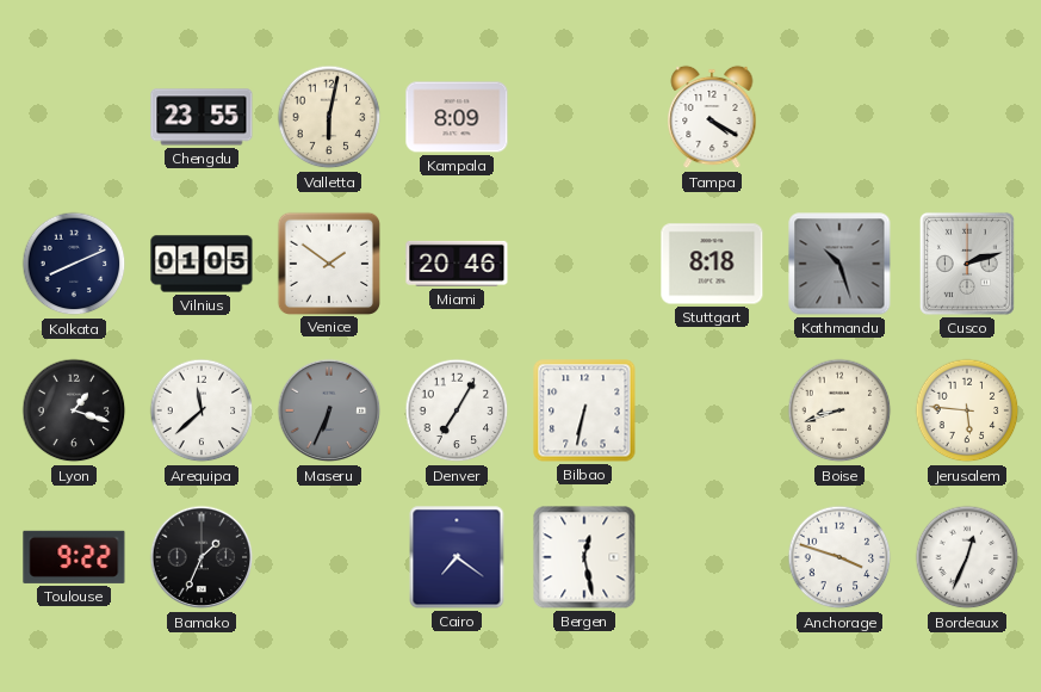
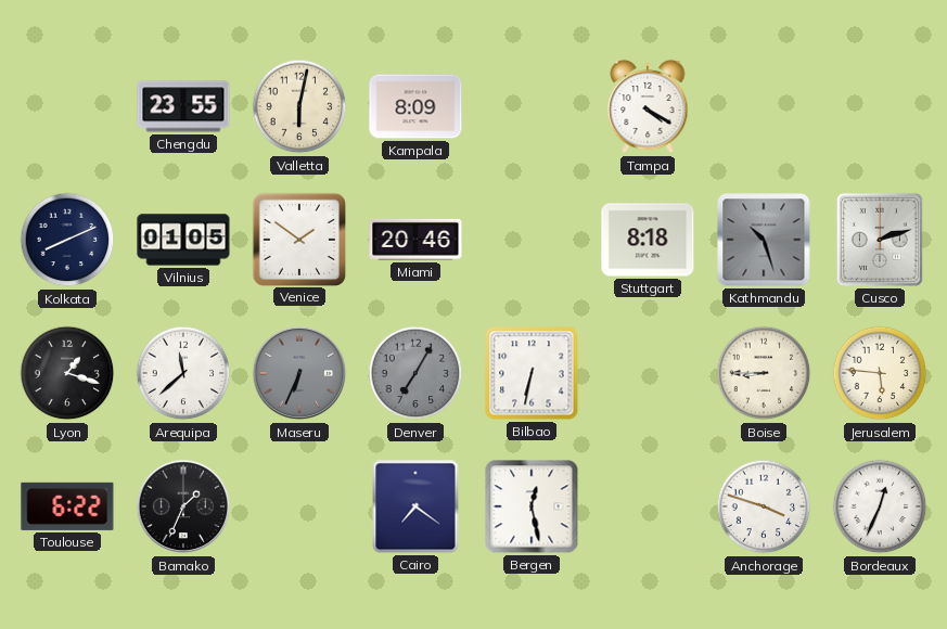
Denver dial: white -> grey
Boise: 8:42 -> 8:45
Toulouse: 9:22 -> 6:22
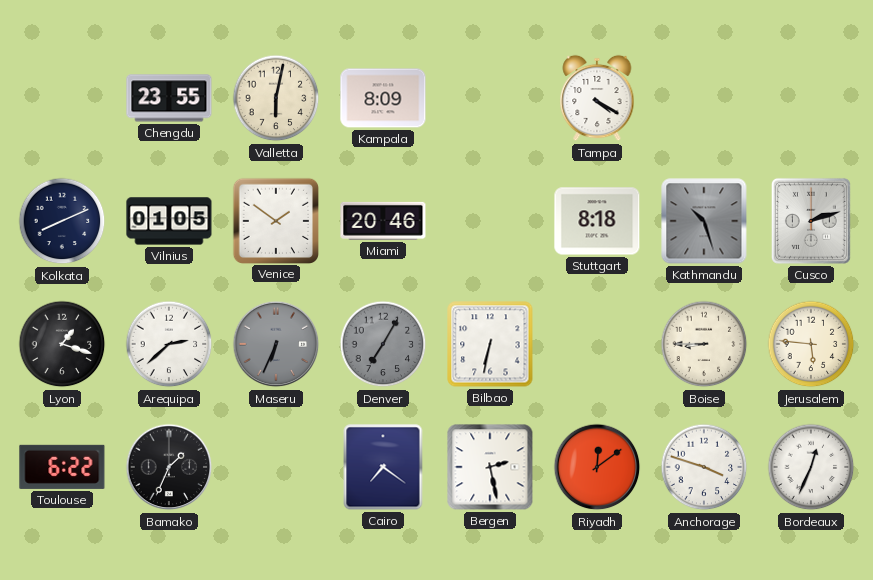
Arequipa: 11:38 -> 2:38
Bergen: 12:28 -> 2:28
Riyadh: none -> 12:09
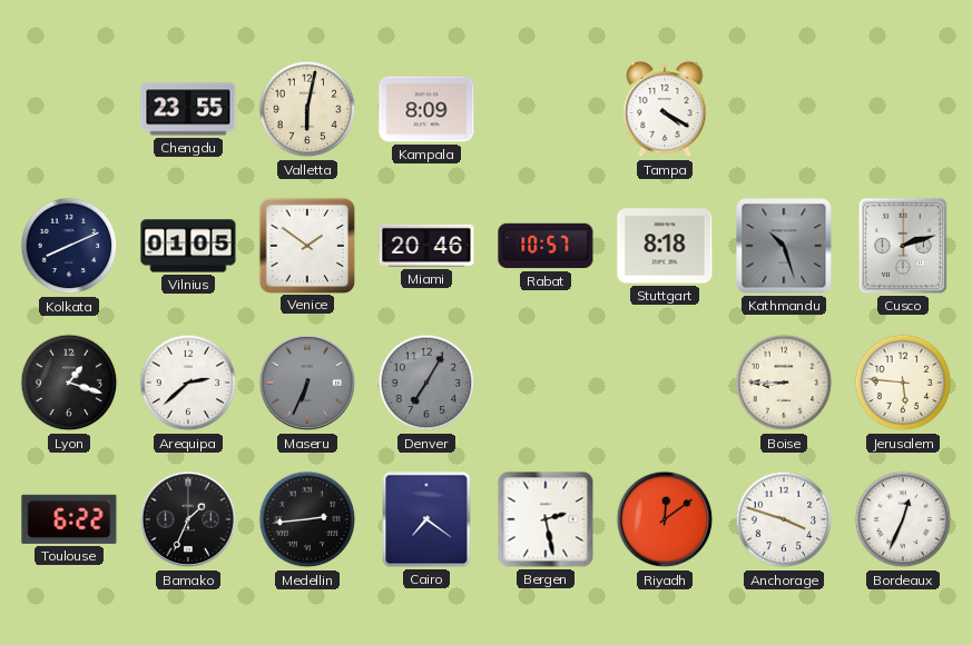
Rabat: none -> 10:57
Bilbao: 6:32 -> none
Medellin: none -> 2:44
